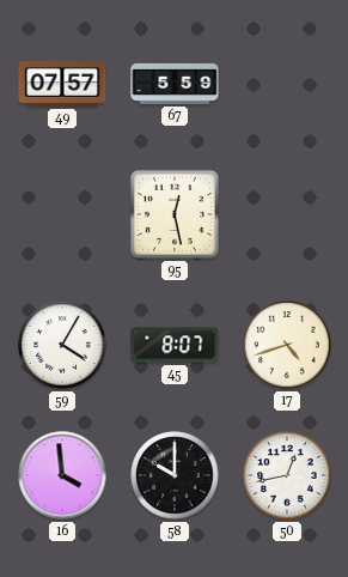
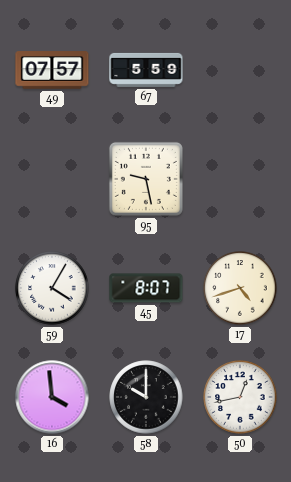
95: 12:28 -> 9:28
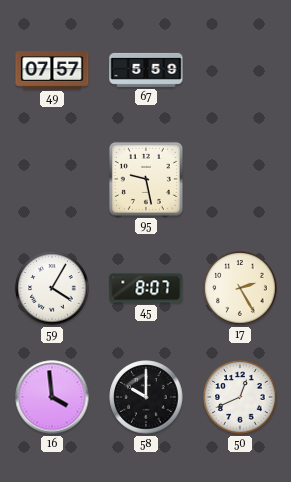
17: 4:42 -> 2:25
50: 12:43 -> 12:41
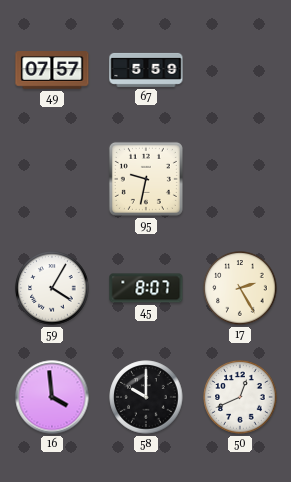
95: 9:28 -> 9:32
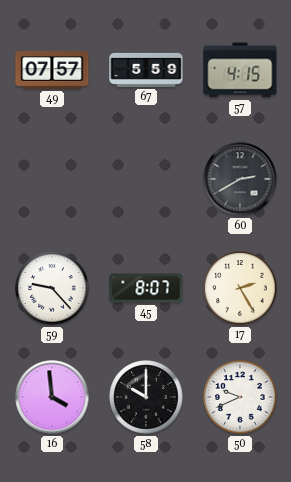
57: none -> 4:15
95: 9:32 -> none
60: none -> 2:40
59: 4:05 -> 9:23
50: 12:41 -> 9:41
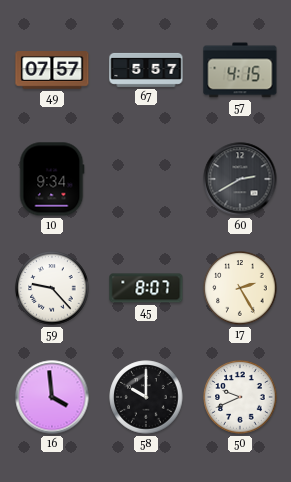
67: 5:59 -> 5:57
10: none -> 9:34
